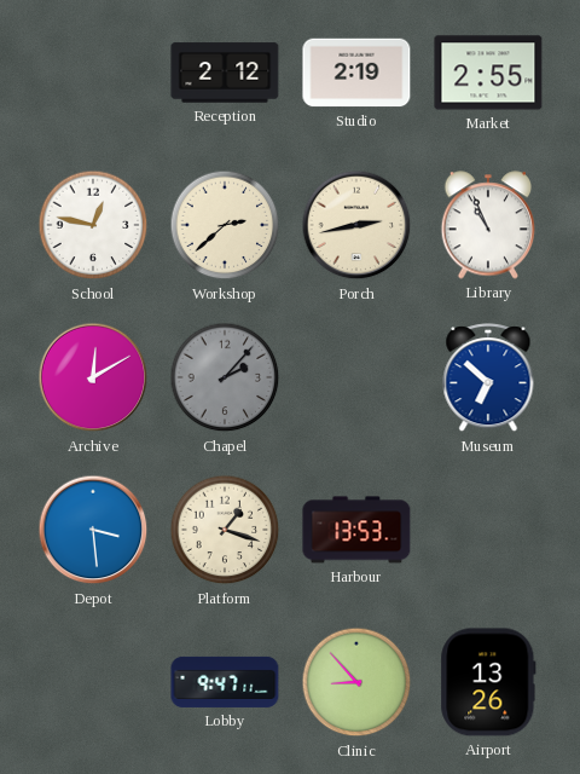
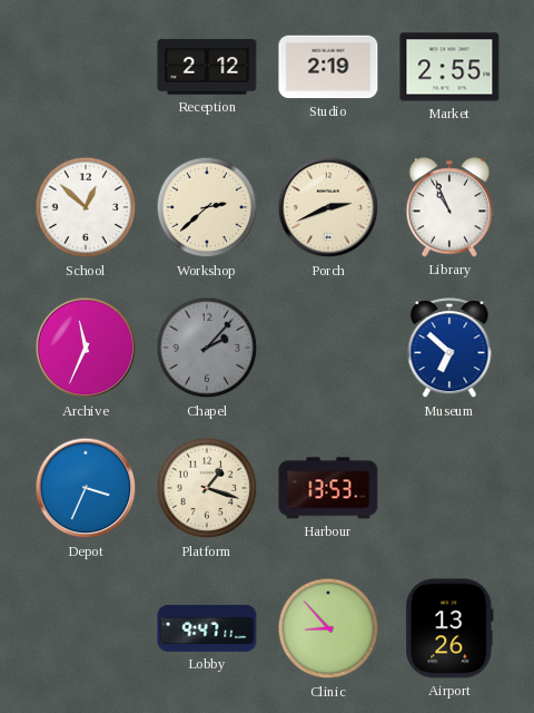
School: 12:47 -> 12:52
Porch: 2:43 -> 2:41
Archive: 12:10 -> 11:34
Depot: 3:29 -> 3:34
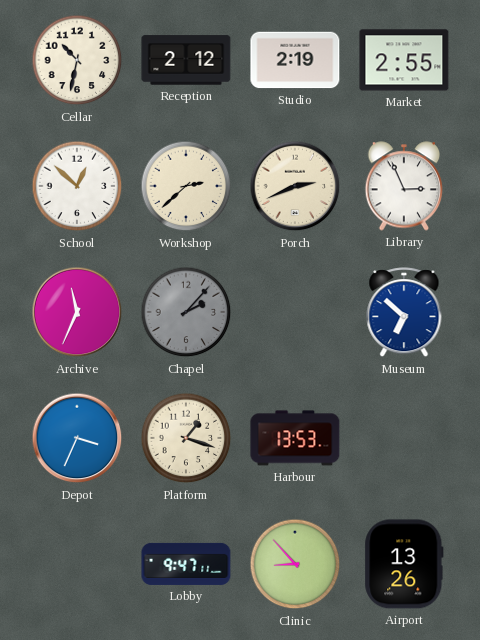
Cellar: none -> 10:32
Library: 10:56 -> 2:56
